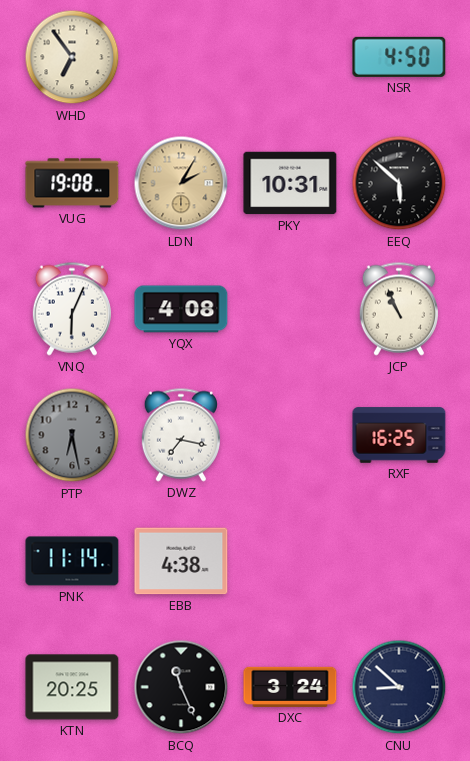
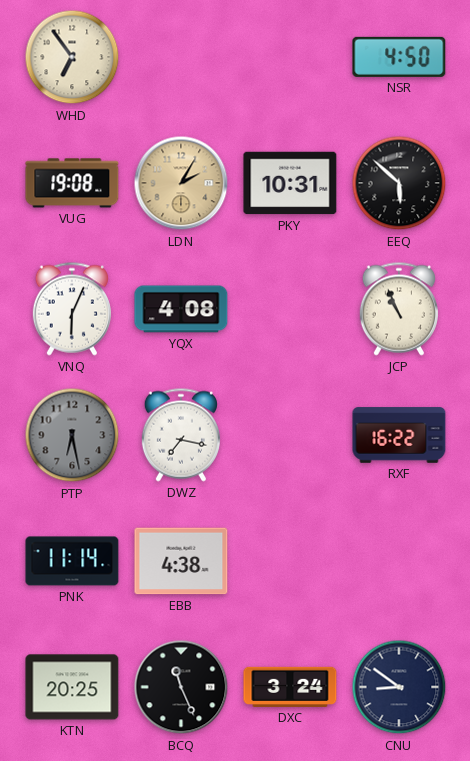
RXF: 16:25 -> 16:22
CNU: 8:52 -> 8:51
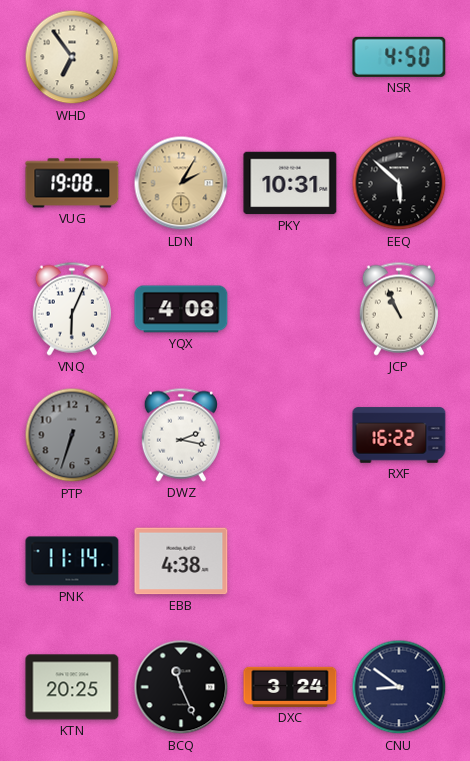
PTP: 6:28 -> 6:33
DWZ: 7:17 -> 2:17
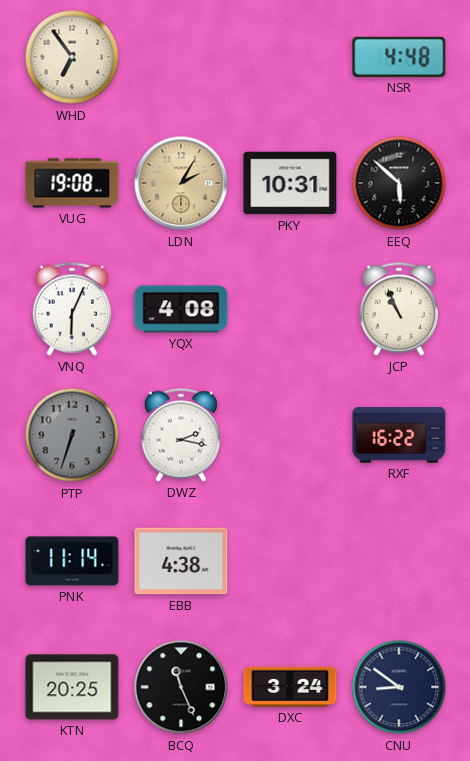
NSR: 4:50 -> 4:48
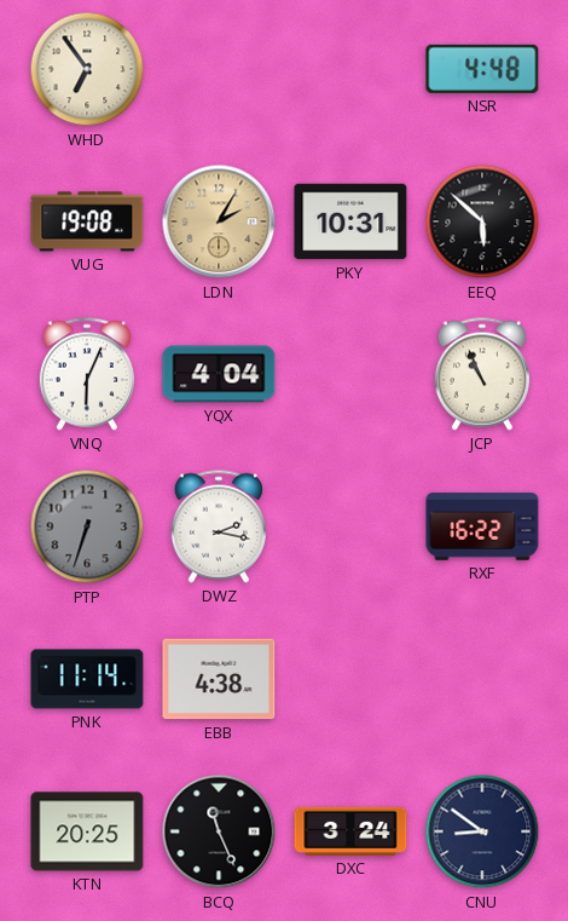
YQX: 4:08 -> 4:04
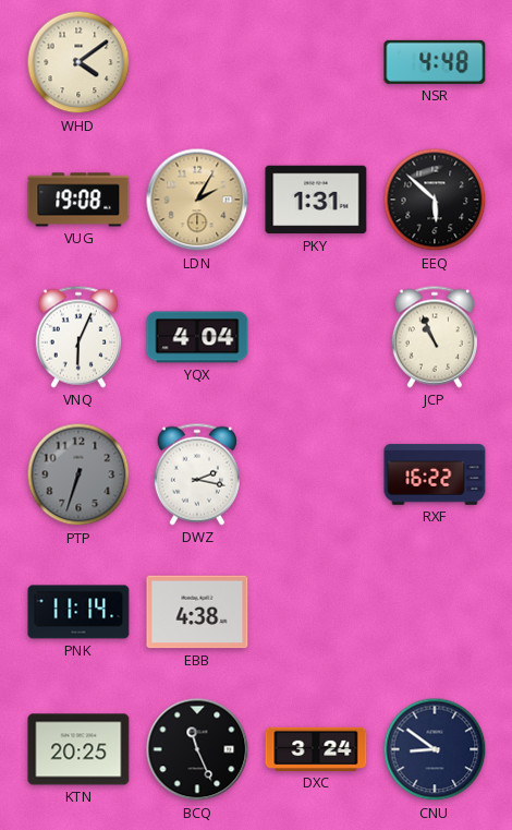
WHD: 6:54 -> 4:09
PKY: 10:31 -> 1:31
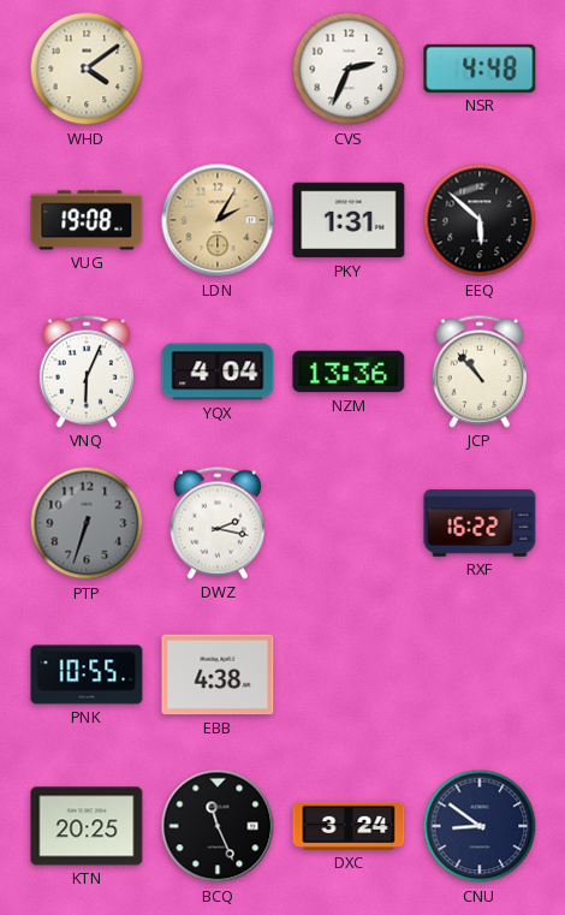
CVS: none -> 2:34
NZM: none -> 13:36
JCP: 10:56 -> 10:53
PNK: 11:14 -> 10:55
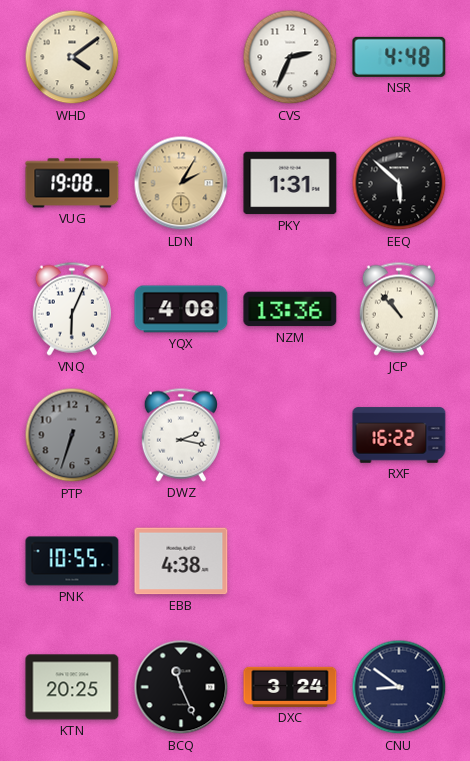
YQX: 4:04 -> 4:08
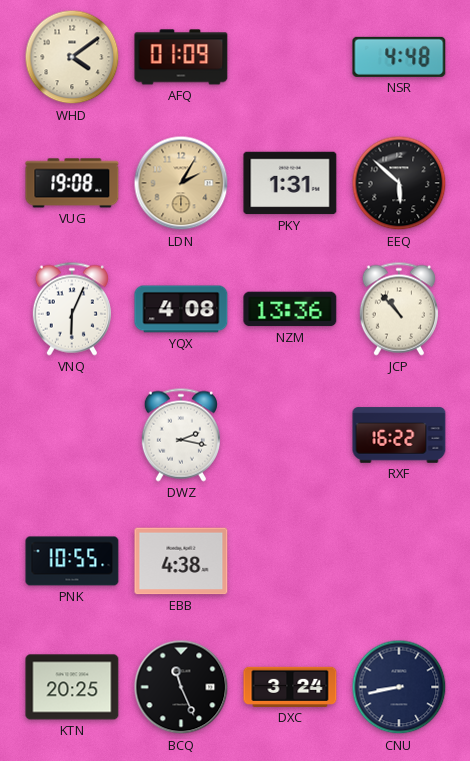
AFQ: none -> 01:09
CVS: 2:34 -> none
PTP: 6:33 -> none
CNU: 8:51 -> 8:43
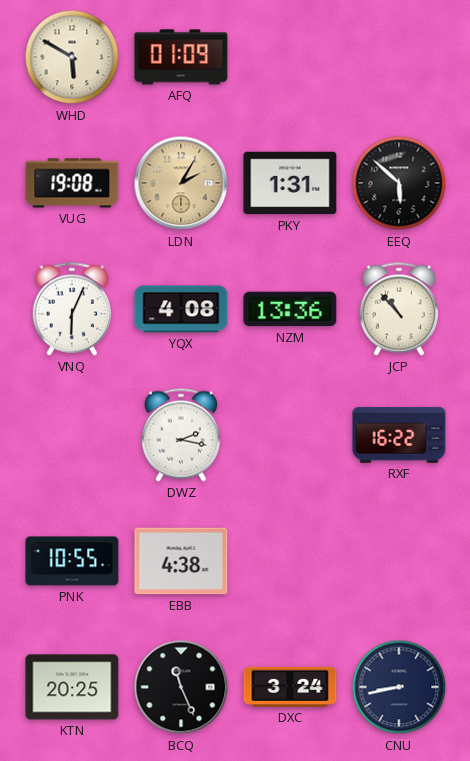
WHD: 4:09 -> 5:50
NSR: 4:48 -> none
